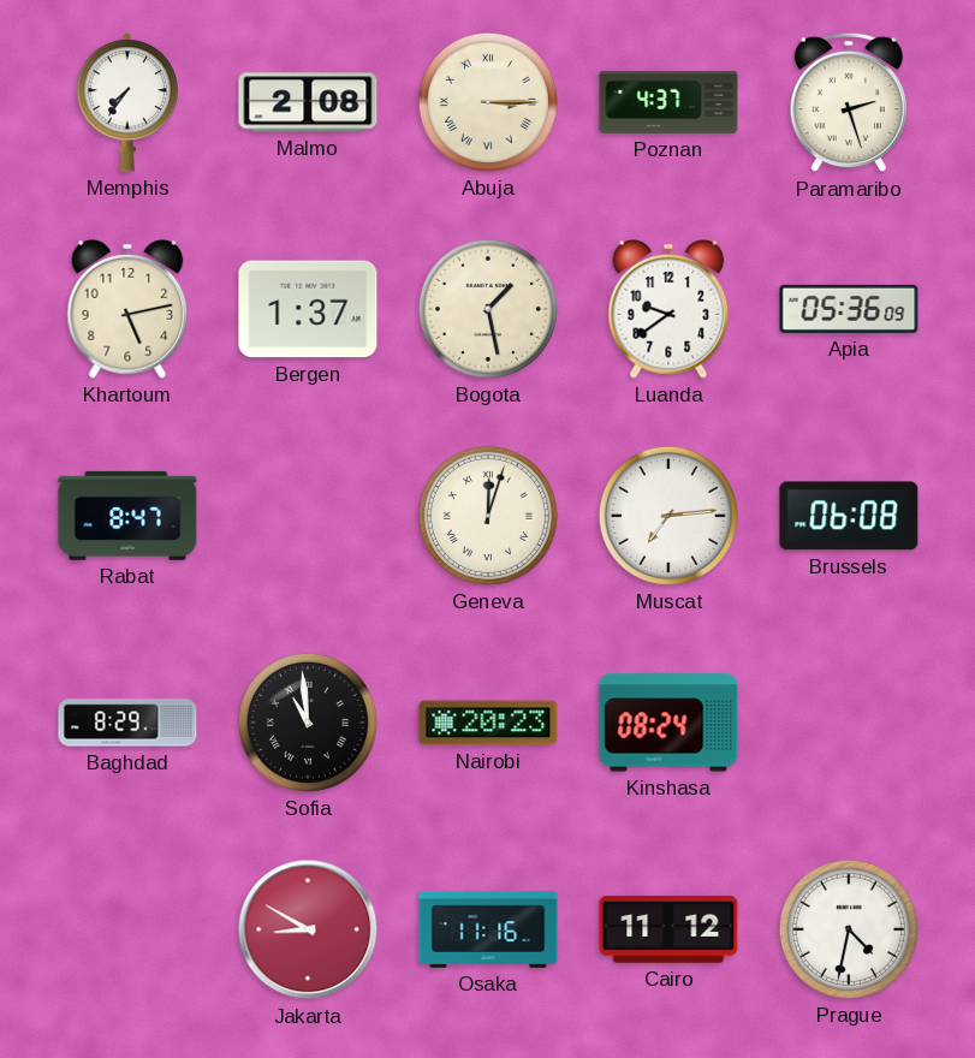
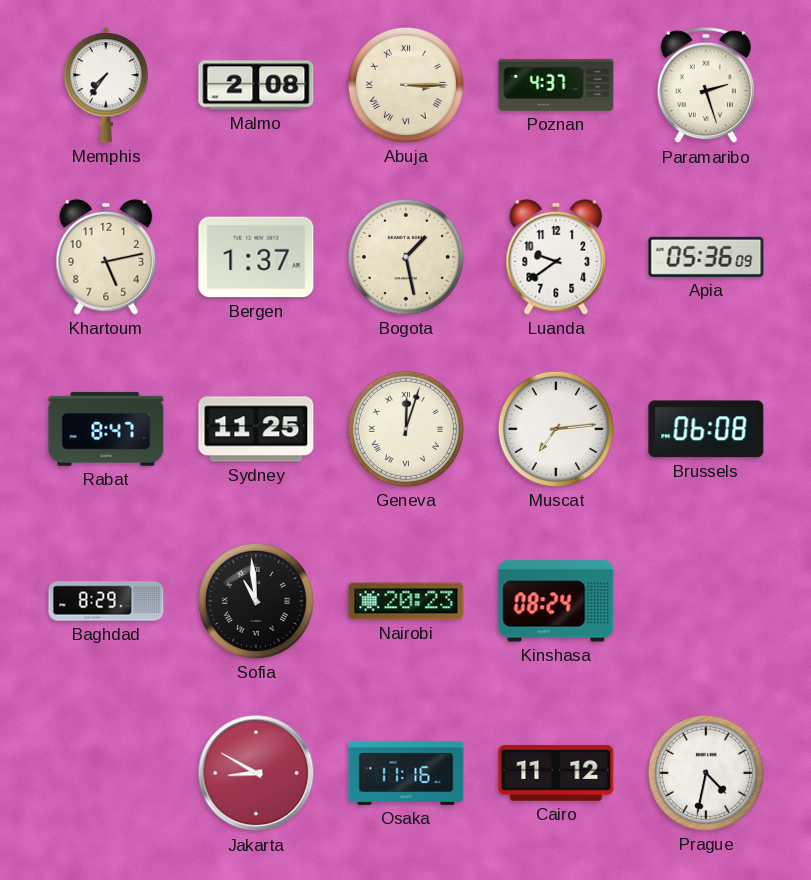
Sydney: none -> 11:25
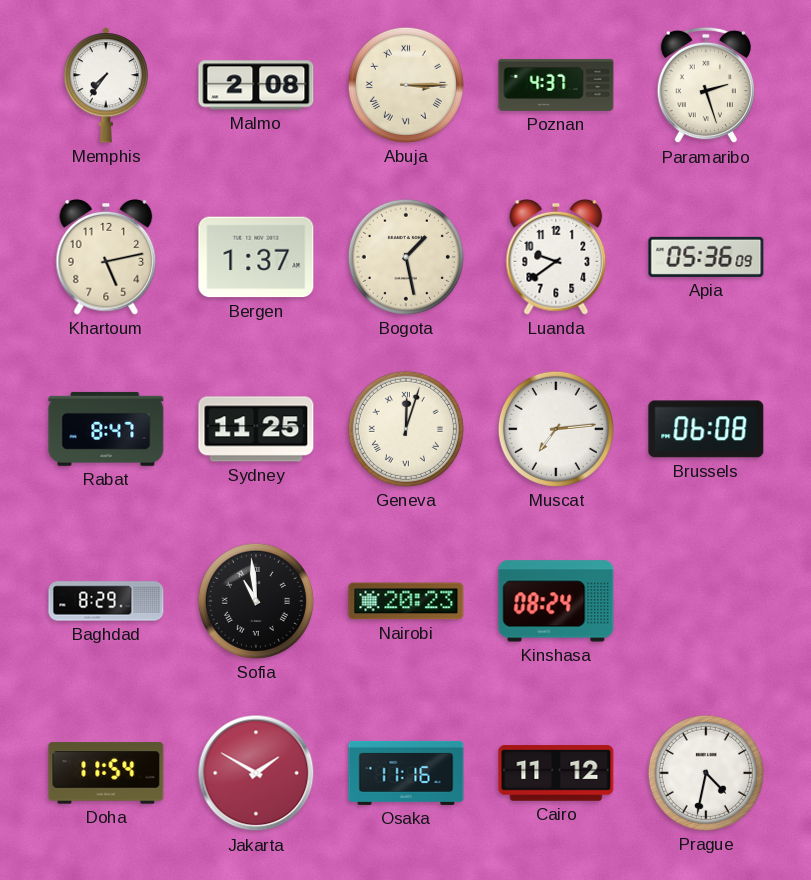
Doha: none -> 11:54
Jakarta: 8:50 -> 1:50
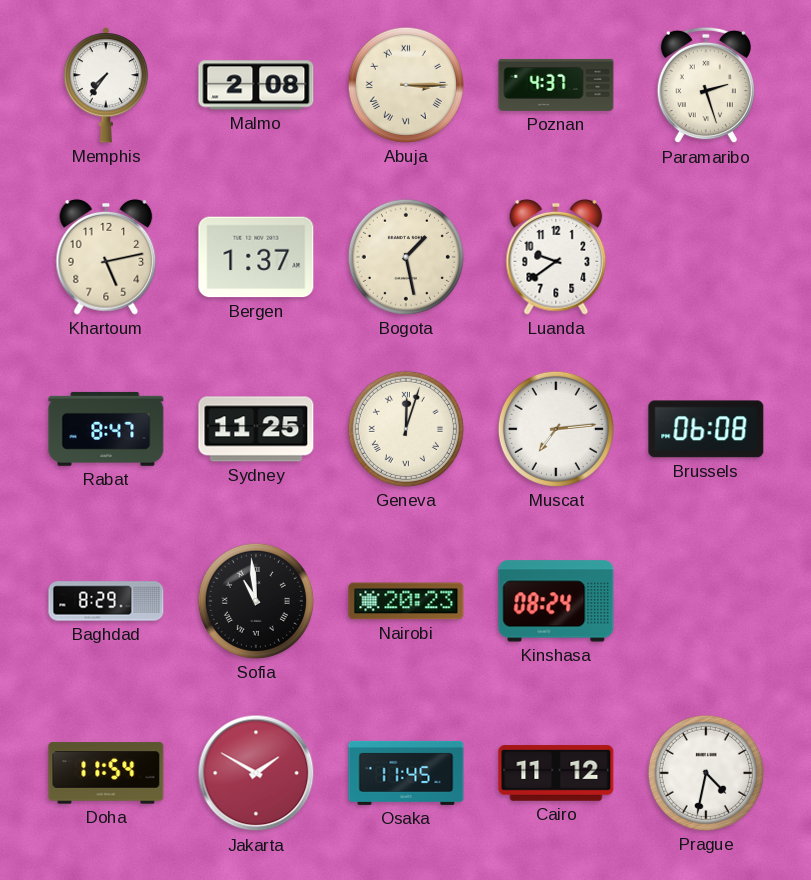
Apia: 05:36 -> none
Osaka: 11:16 -> 11:45
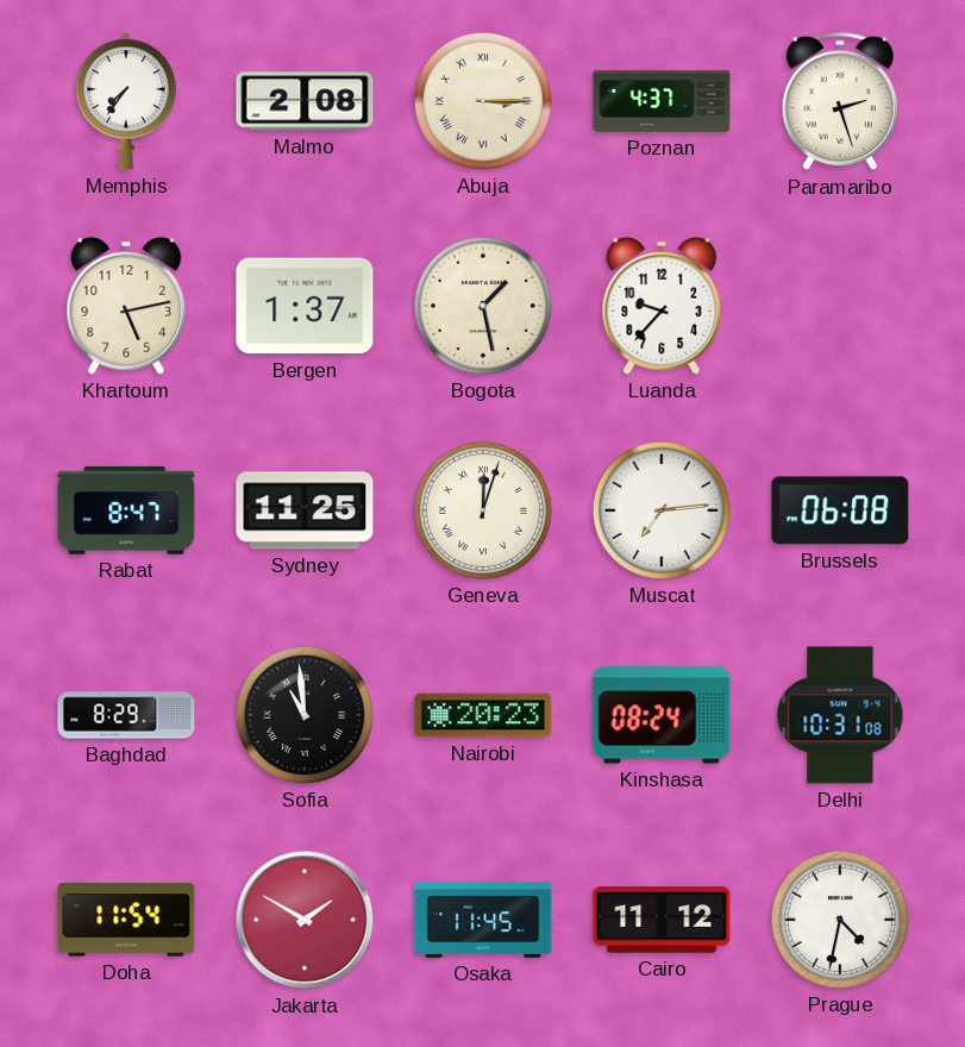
Luanda: 9:39 -> 9:37
Delhi: none -> 10:31
